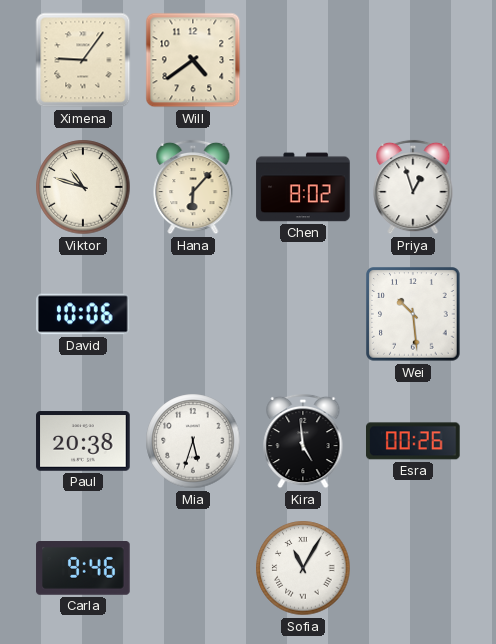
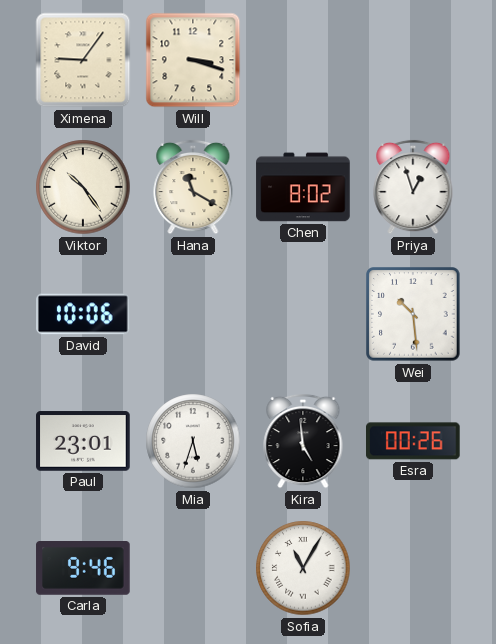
Will: 4:39 -> 3:18
Viktor: 10:48 -> 10:24
Hana: 6:07 -> 11:20
Paul: 20:38 -> 23:01
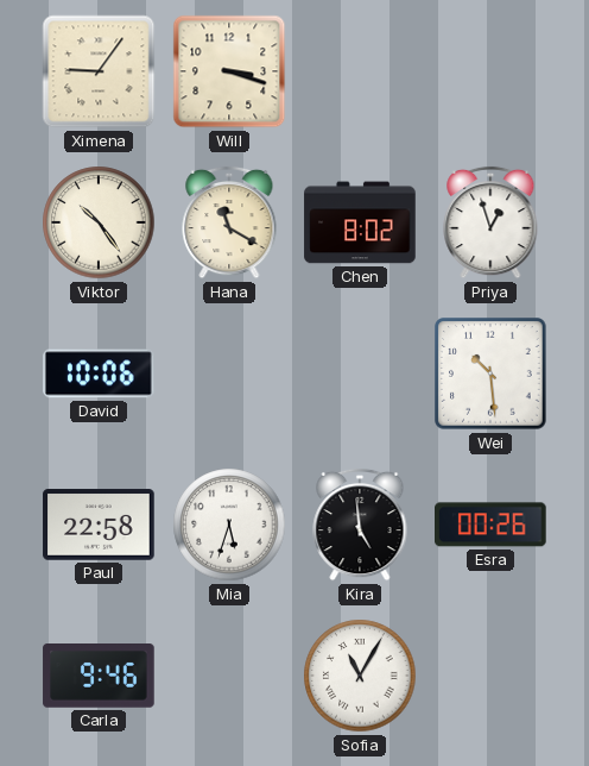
Paul: 23:01 -> 22:58
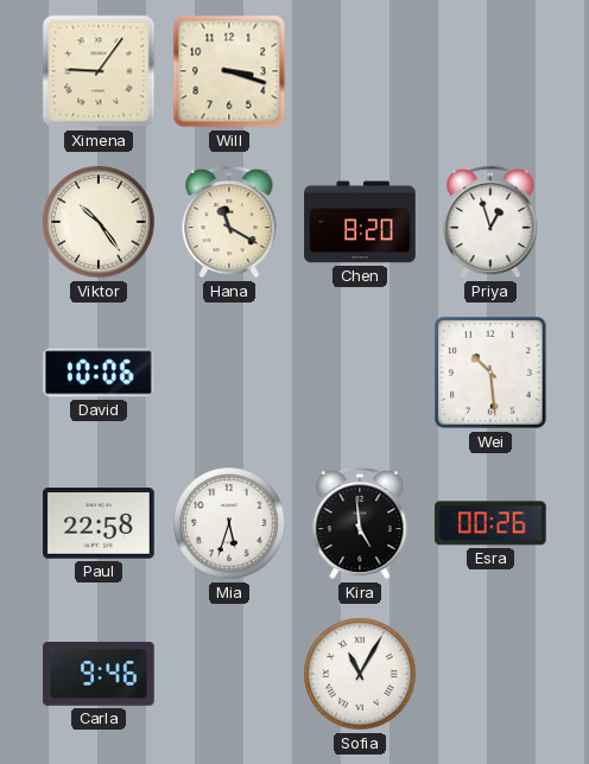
Chen: 8:02 -> 8:20
